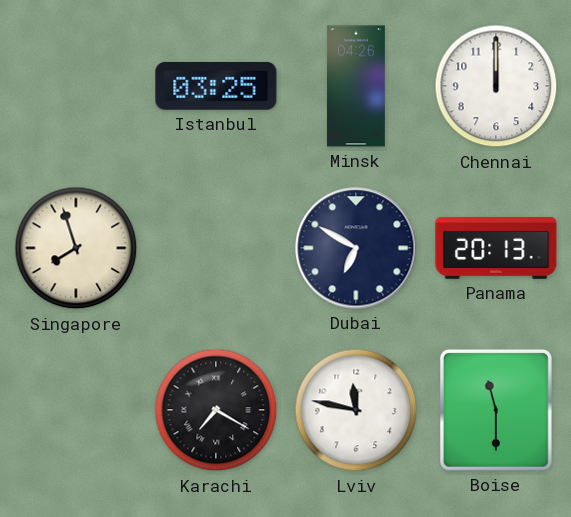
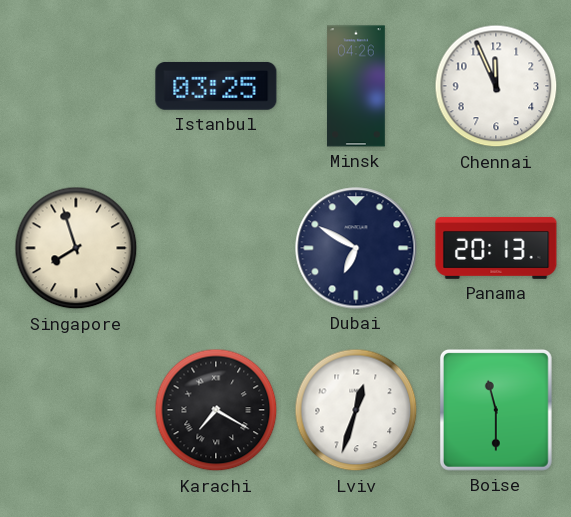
Chennai: 12:00 -> 11:56
Lviv: 11:47 -> 12:33
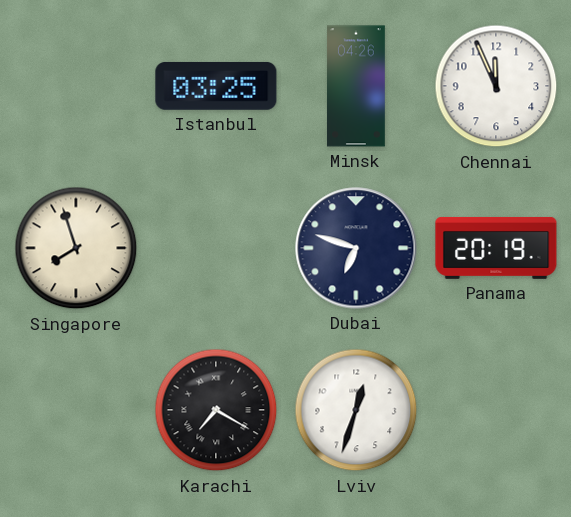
Dubai: 6:50 -> 6:48
Panama: 20:13 -> 20:19
Boise: 11:30 -> none
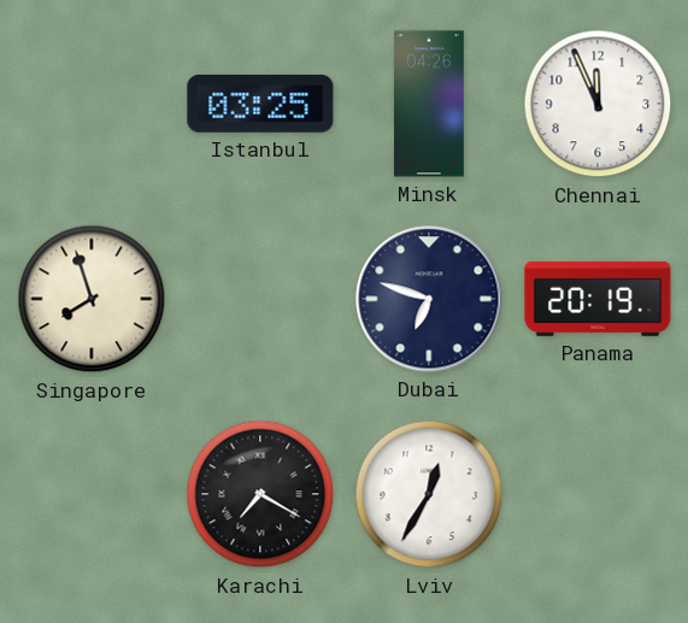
Lviv: 12:33 -> 12:35
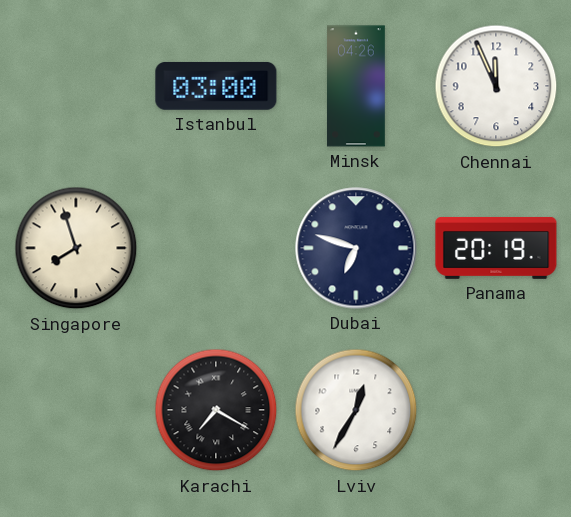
Istanbul: 03:25 -> 03:00
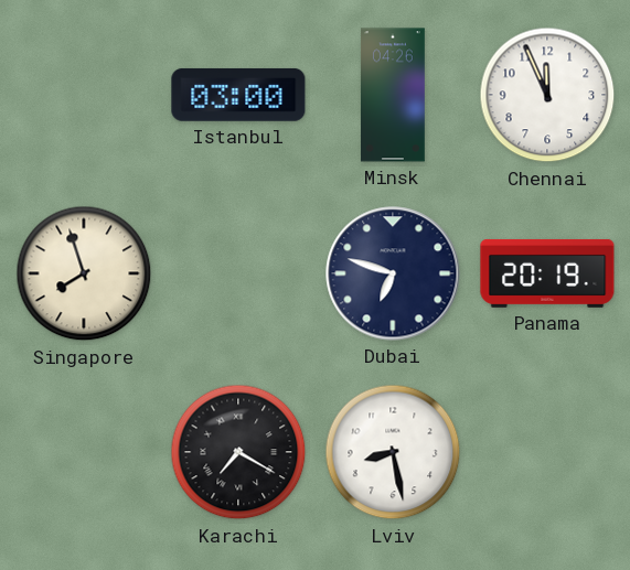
Lviv: 12:35 -> 8:28
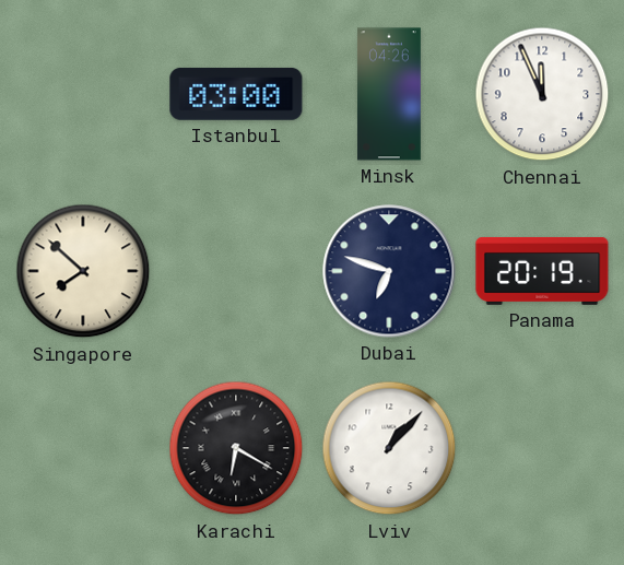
Singapore: 7:57 -> 7:52
Karachi: 7:20 -> 6:20
Lviv: 8:28 -> 1:07
